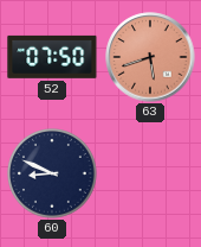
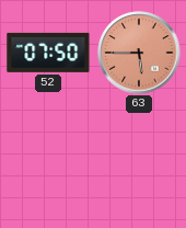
63: 5:42 -> 5:45
60: 8:49 -> none
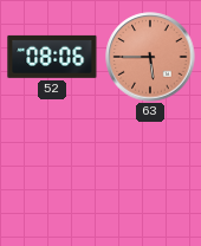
52: 07:50 -> 08:06
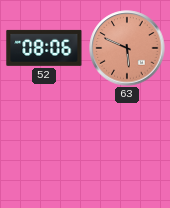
63: 5:45 -> 5:49
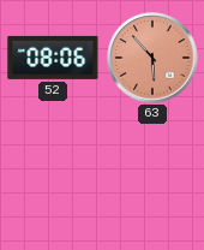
63: 5:49 -> 5:53
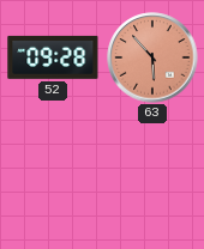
52: 08:06 -> 09:28
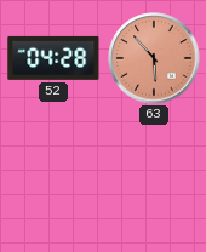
52: 09:28 -> 04:28
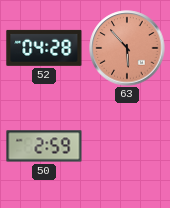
50: none -> 2:59
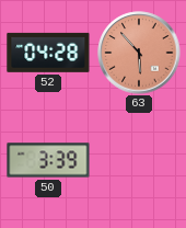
50: 2:59 -> 3:39
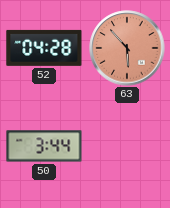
50: 3:39 -> 3:44
